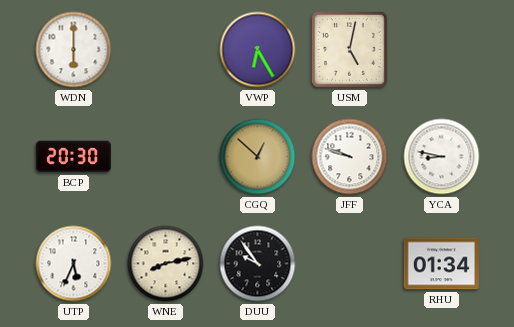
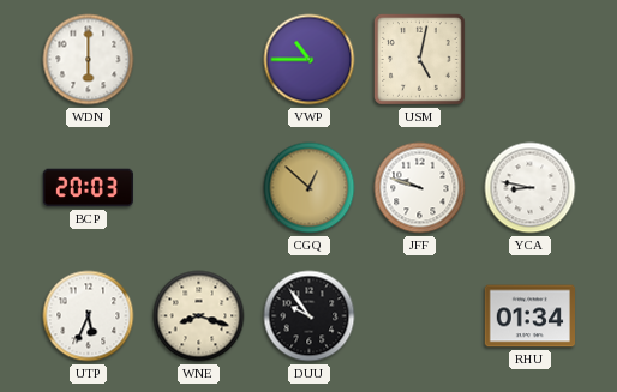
VWP: 6:25 -> 10:45
BCP: 20:30 -> 20:03
WNE: 8:13 -> 8:18
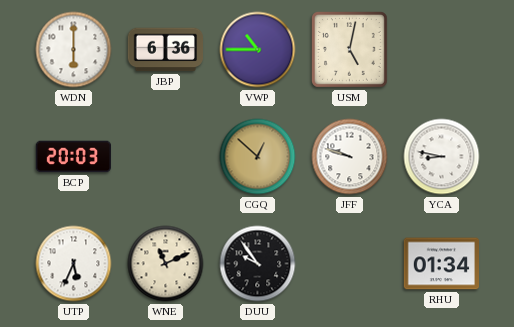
JBP: none -> 6:36
WNE: 8:18 -> 11:11
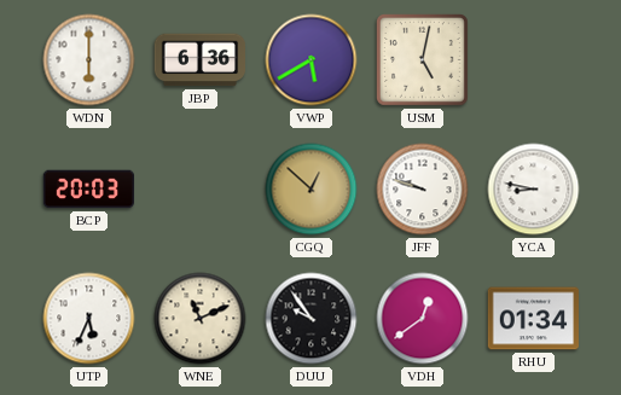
VWP: 10:45 -> 5:40
VDH: none -> 12:39
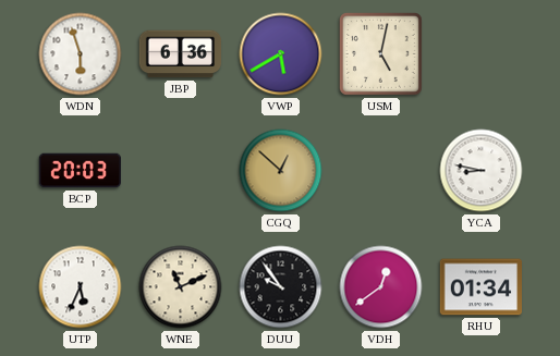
WDN: 6:00 -> 5:57
JFF: 9:48 -> none
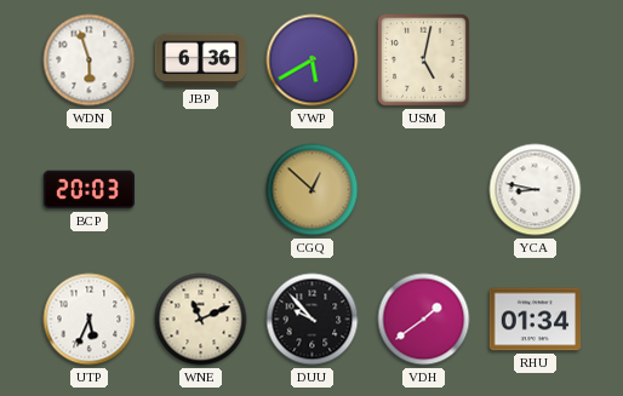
DUU: 9:54 -> 9:53
VDH: 12:39 -> 1:39
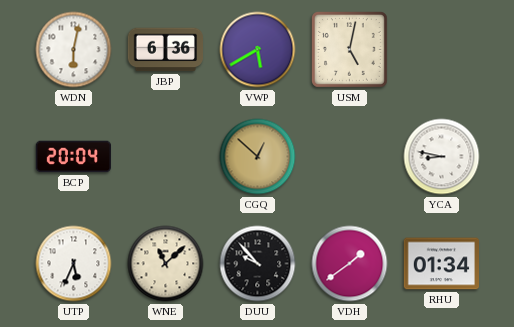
WDN: 5:57 -> 6:02
BCP: 20:03 -> 20:04
WNE: 11:11 -> 11:08
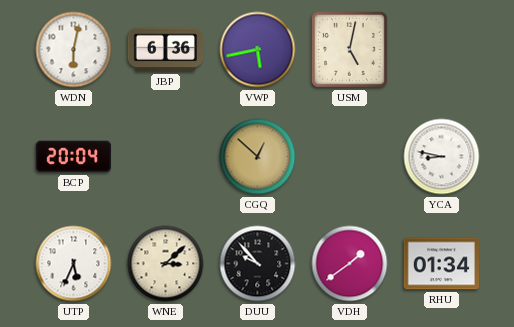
VWP: 5:40 -> 5:43
WNE: 11:08 -> 3:08
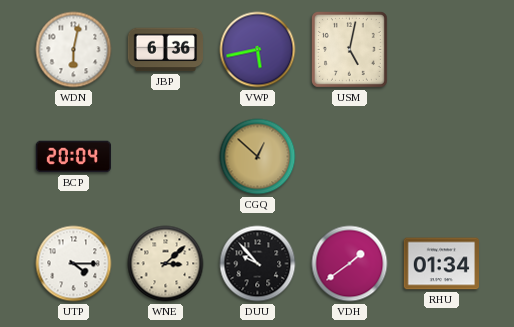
YCA: 8:47 -> none
UTP: 5:34 -> 4:15
